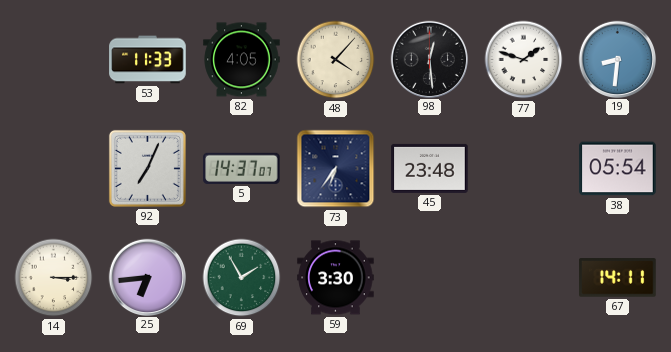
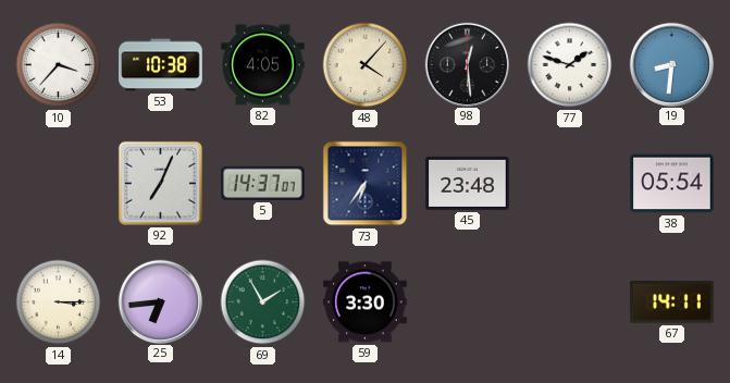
10: none -> 3:37
53: 11:33 -> 10:38
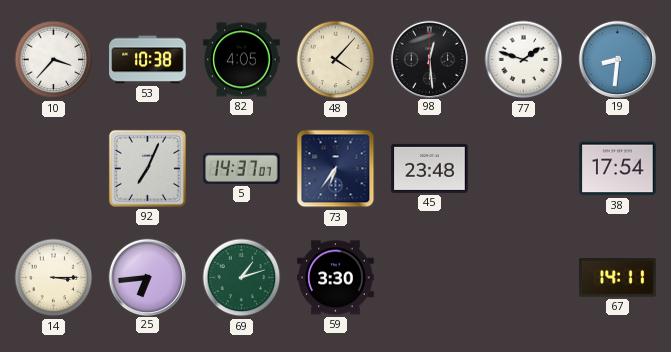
38: 05:54 -> 17:54
69: 1:55 -> 1:12
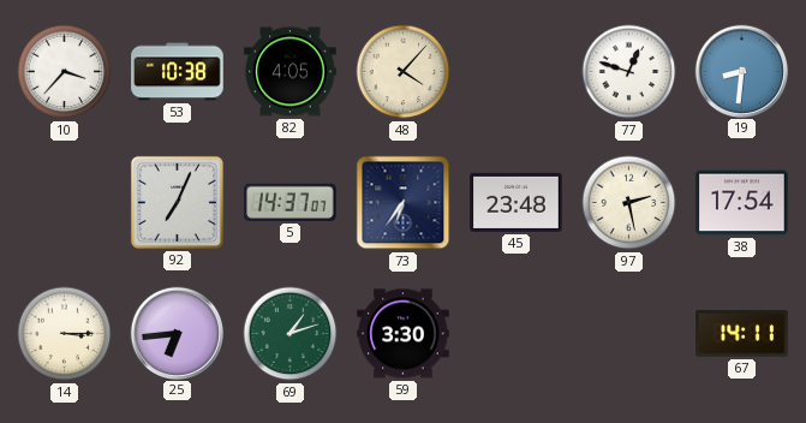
98: 12:29 -> none
77: 1:48 -> 12:48
97: none -> 2:28
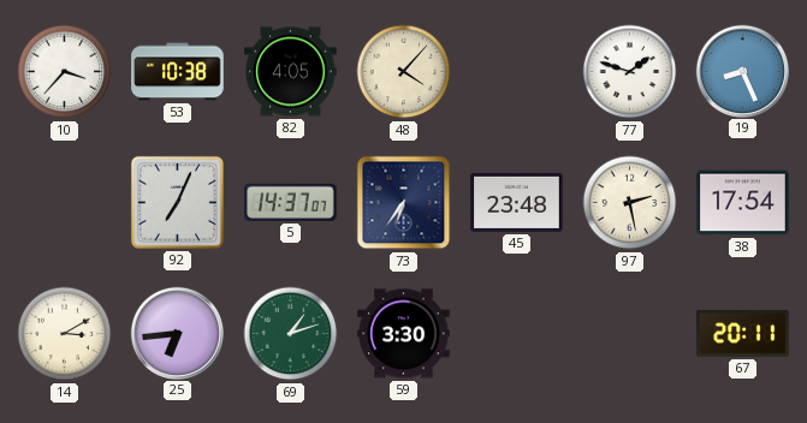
77: 12:48 -> 1:48
19: 8:31 -> 8:26
14: 3:15 -> 3:10
67: 14:11 -> 20:11
